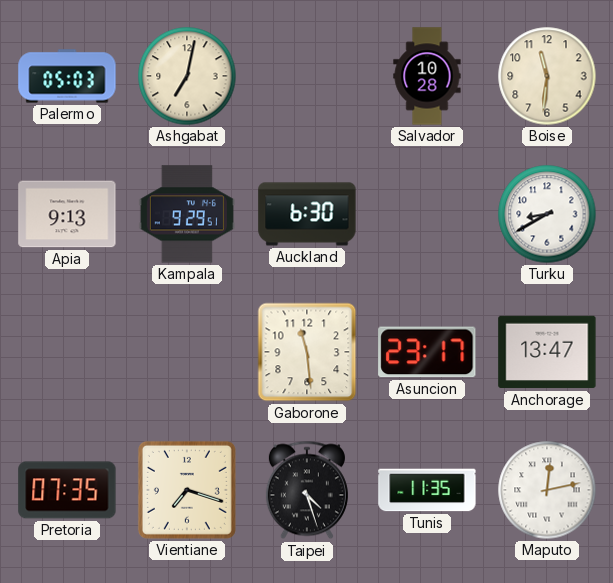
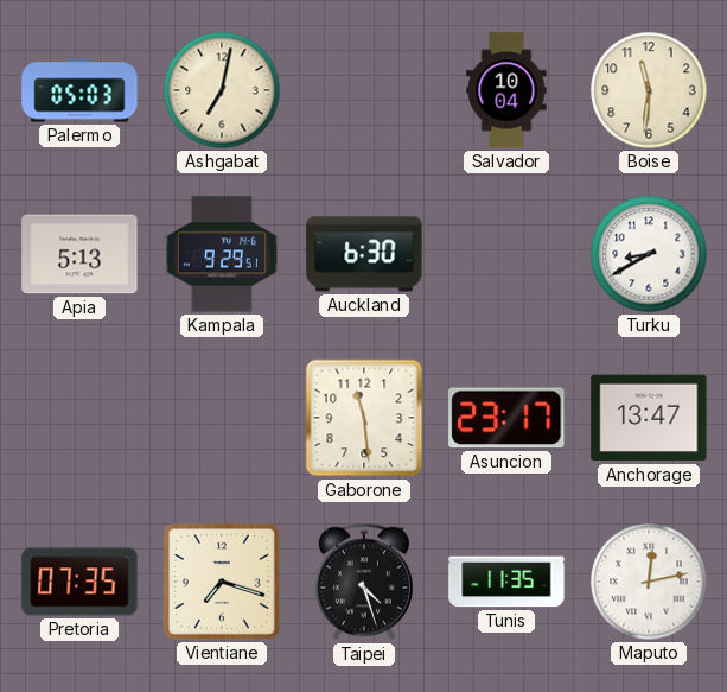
Salvador: 10:28 -> 10:04
Apia: 9:13 -> 5:13
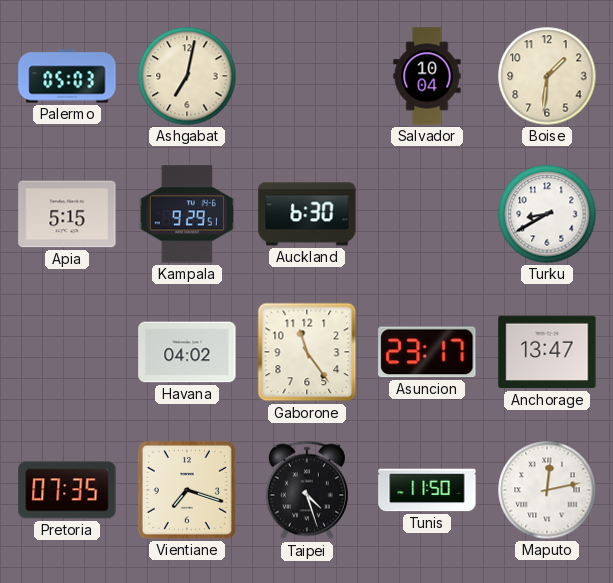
Boise: 11:31 -> 1:31
Apia: 5:13 -> 5:15
Havana: none -> 04:02
Gaborone: 11:29 -> 11:24
Tunis: 11:35 -> 11:50
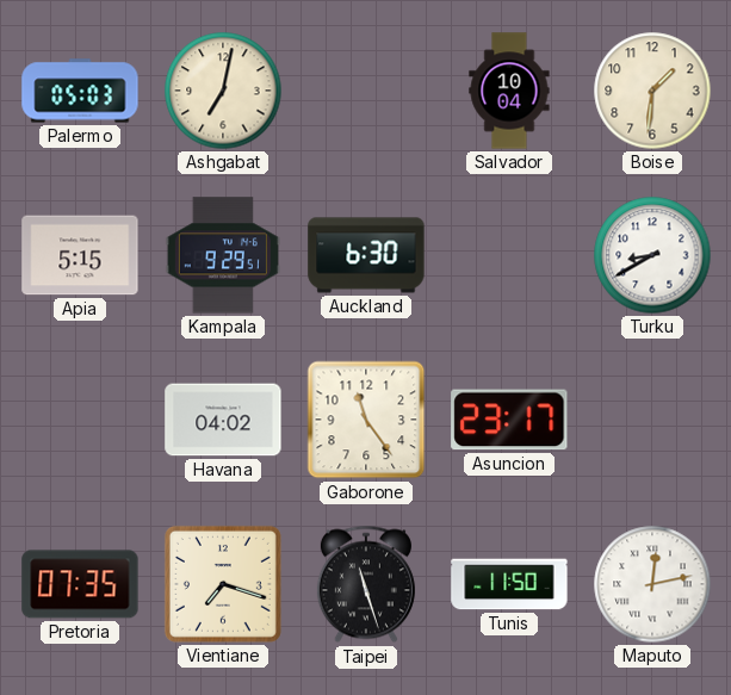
Anchorage: 13:47 -> none
Taipei: 4:27 -> 11:27
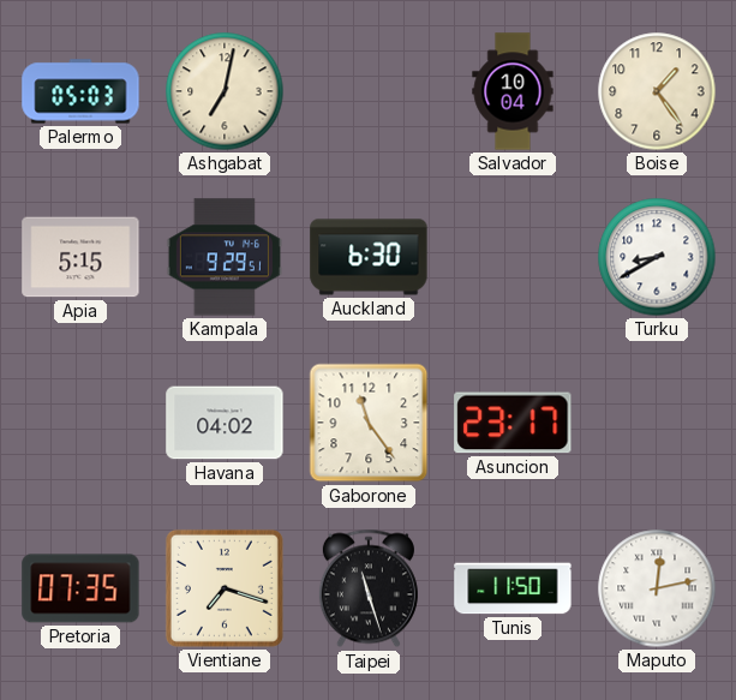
Boise: 1:31 -> 1:24
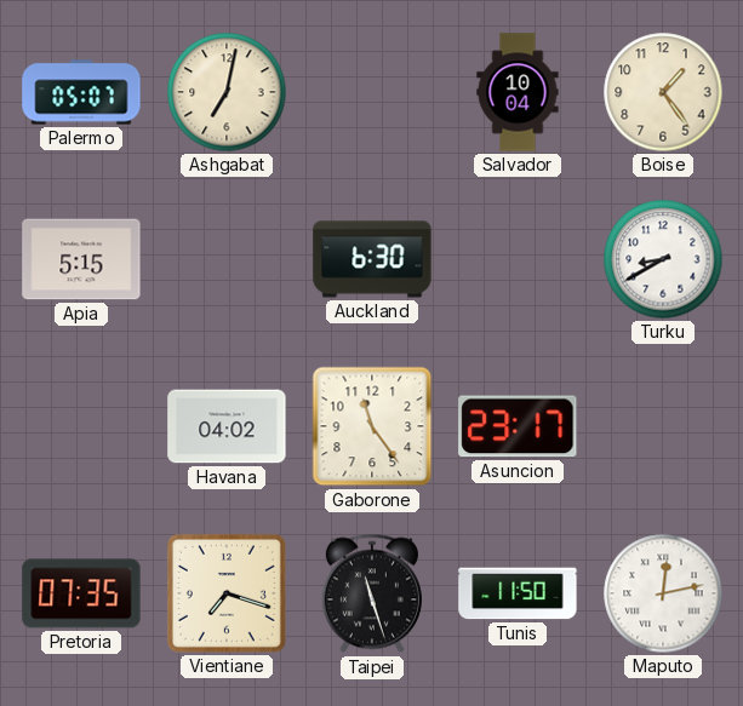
Palermo: 05:03 -> 05:07
Kampala: 9:29 -> none
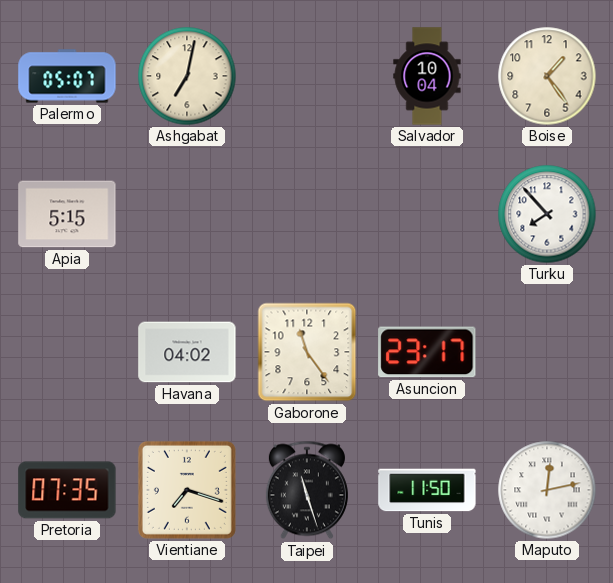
Auckland: 6:30 -> none
Turku: 8:40 -> 7:53
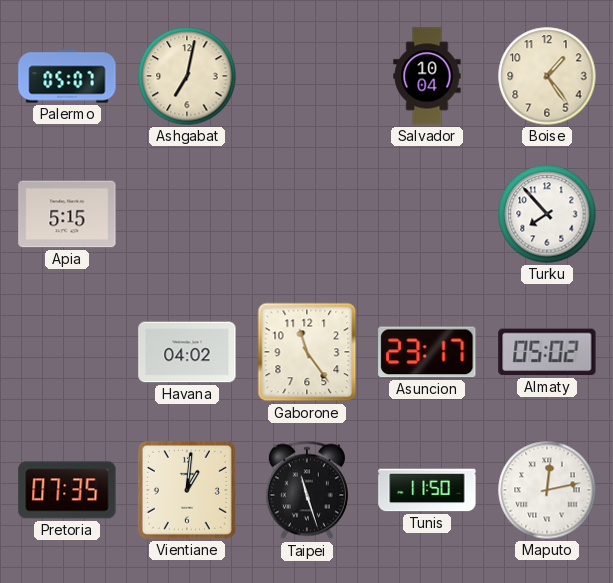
Almaty: none -> 05:02
Vientiane: 7:18 -> 1:01
